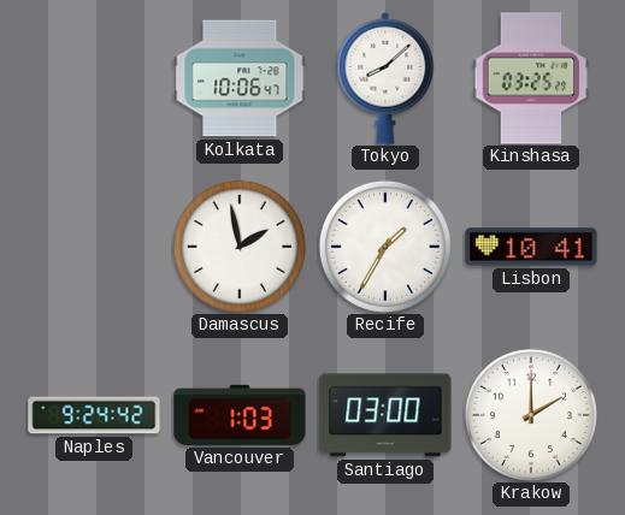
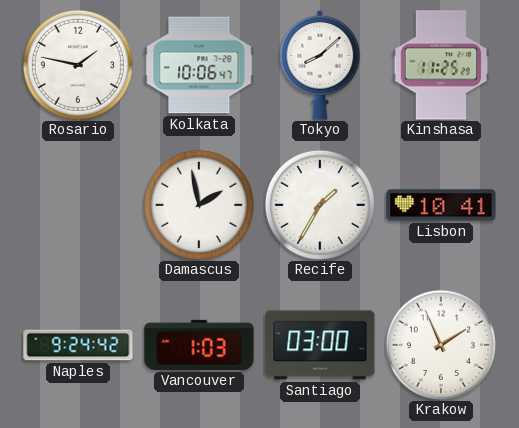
Rosario: none -> 1:47
Kinshasa: 03:25 -> 11:25
Krakow: 2:00 -> 1:56
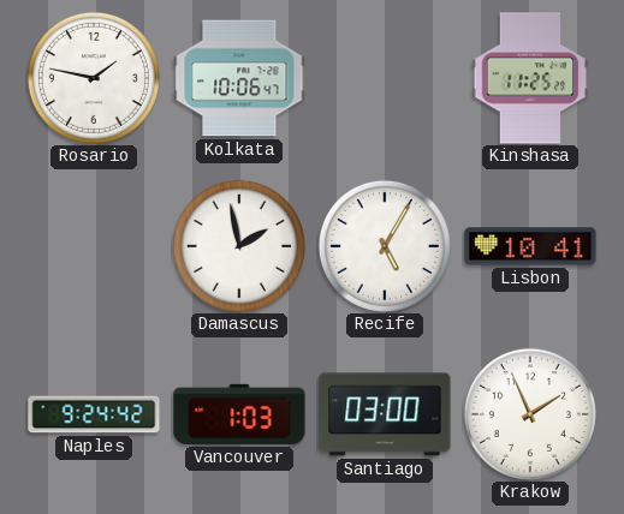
Tokyo: 8:08 -> none
Recife: 1:35 -> 5:05
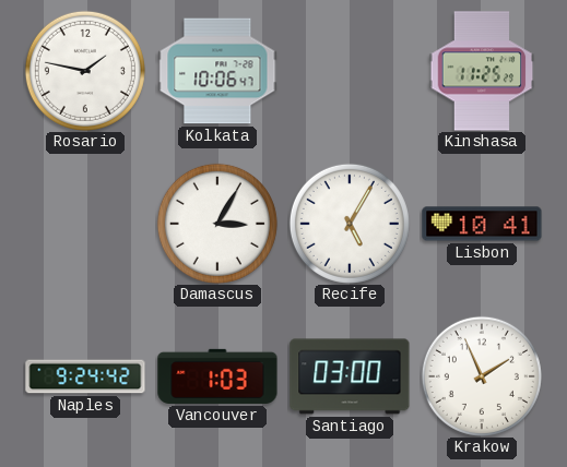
Damascus: 1:58 -> 3:05
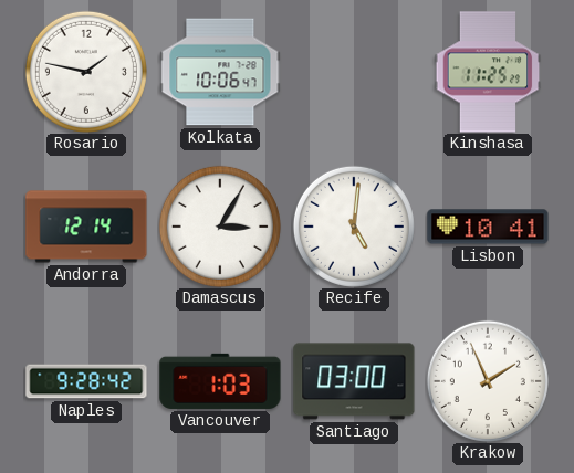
Andorra: none -> 12:14
Recife: 5:05 -> 5:01
Naples: 9:24 -> 9:28
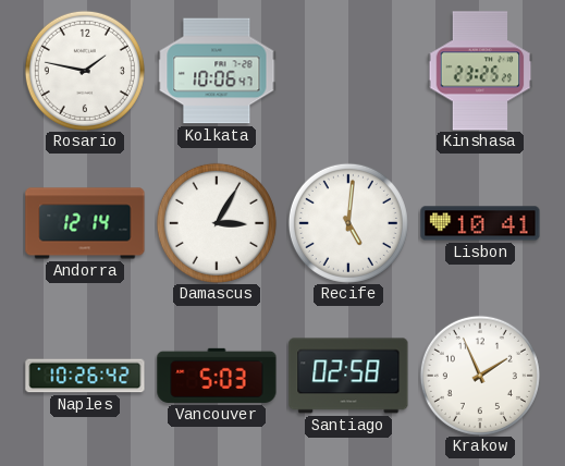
Kinshasa: 11:25 -> 23:25
Naples: 9:28 -> 10:26
Vancouver: 1:03 -> 5:03
Santiago: 03:00 -> 02:58
